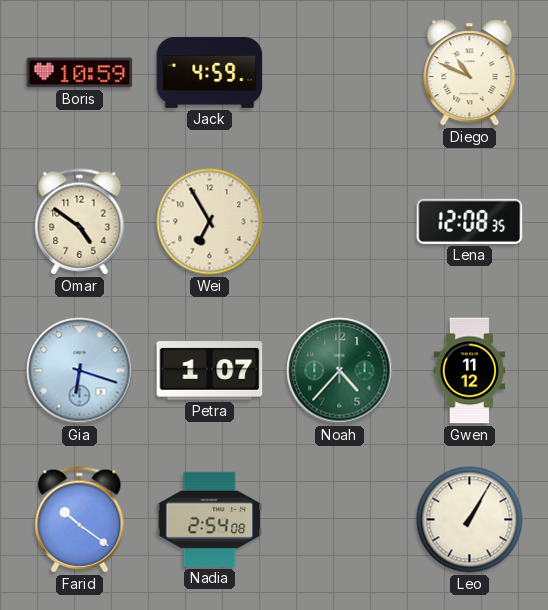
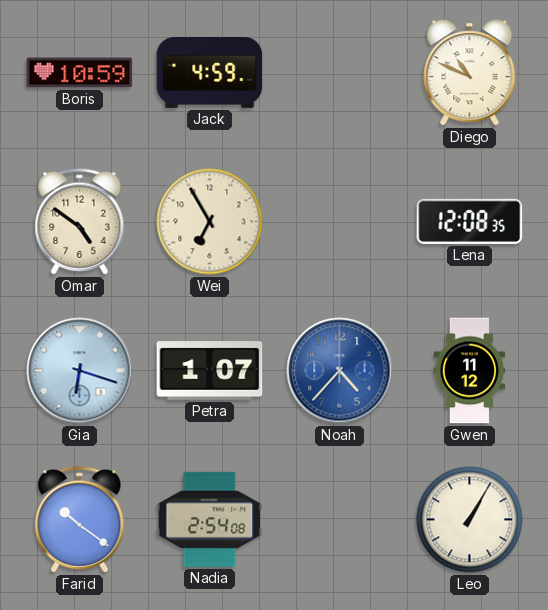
Noah dial: green -> blue
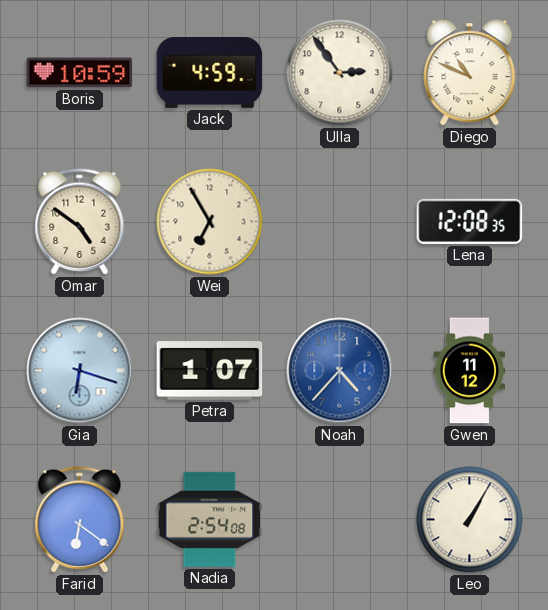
Ulla: none -> 2:54
Farid: 10:21 -> 6:21
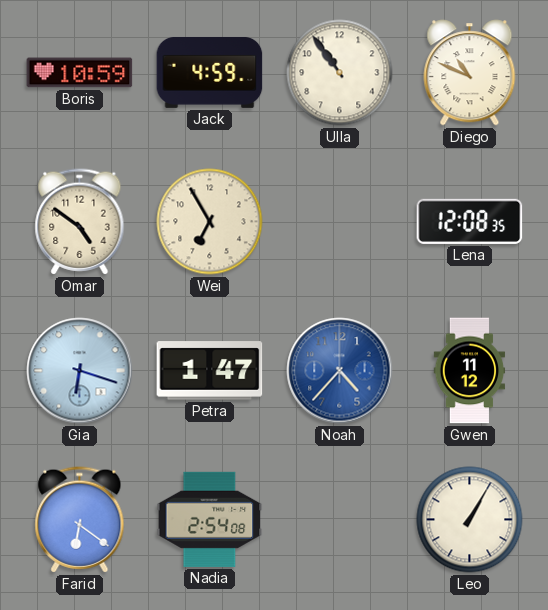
Ulla: 2:54 -> 10:54
Petra: 1:07 -> 1:47
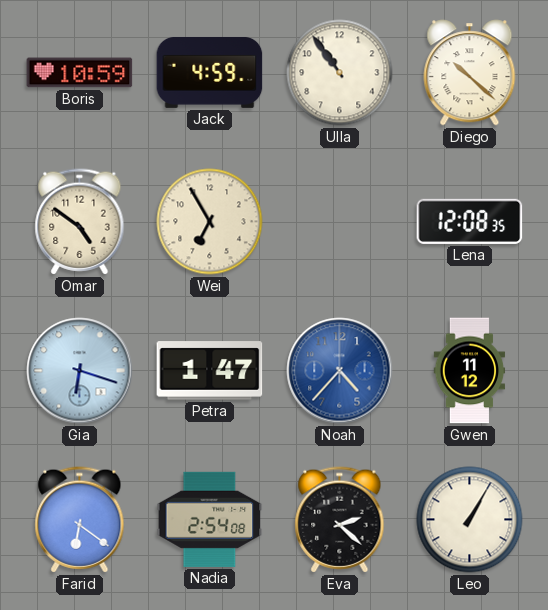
Diego: 10:49 -> 10:22
Eva: none -> 2:22
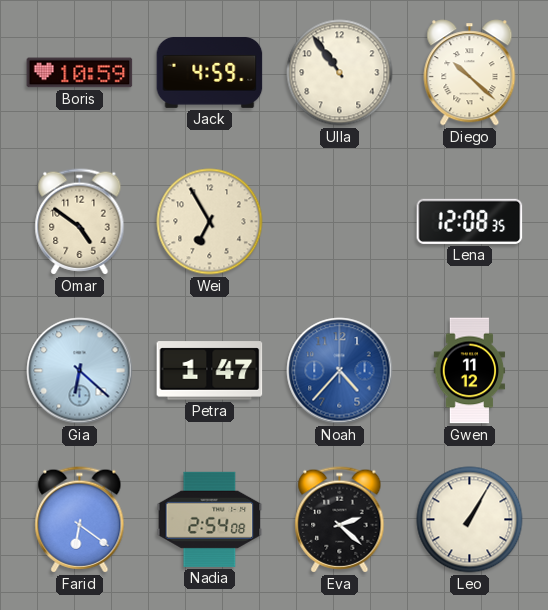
Gia: 6:18 -> 6:22
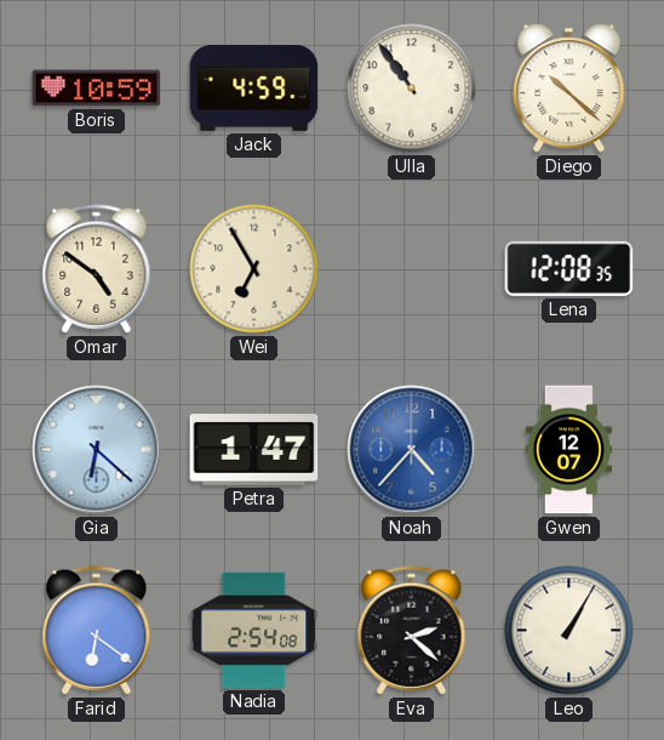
Gwen: 11:12 -> 12:07
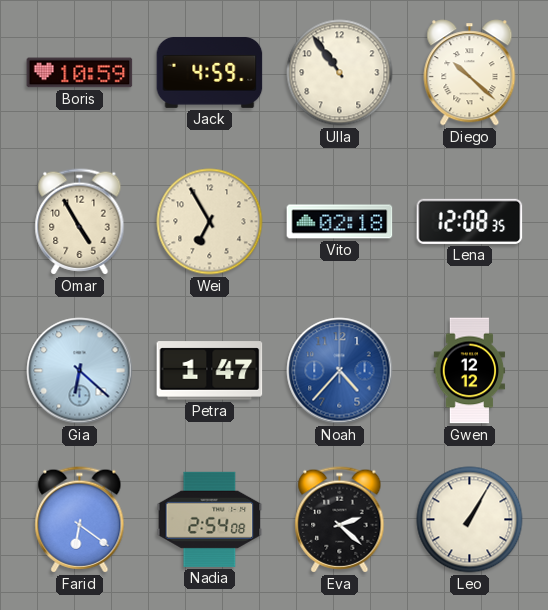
Omar: 4:51 -> 4:55
Vito: none -> 02:18
Gwen: 12:07 -> 12:12
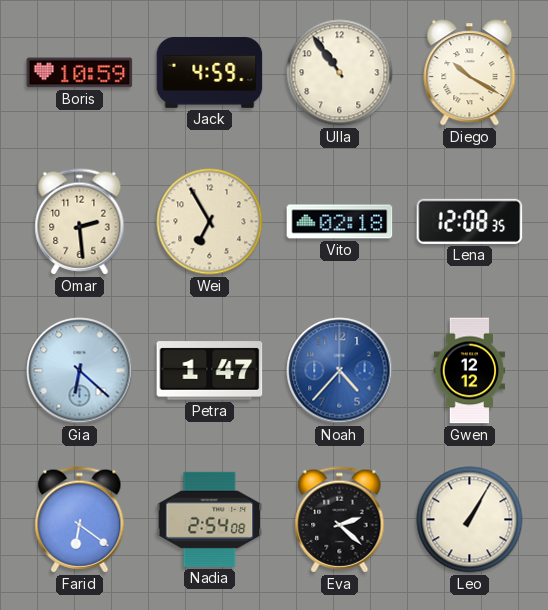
Diego: 10:22 -> 10:20
Omar: 4:55 -> 2:29
